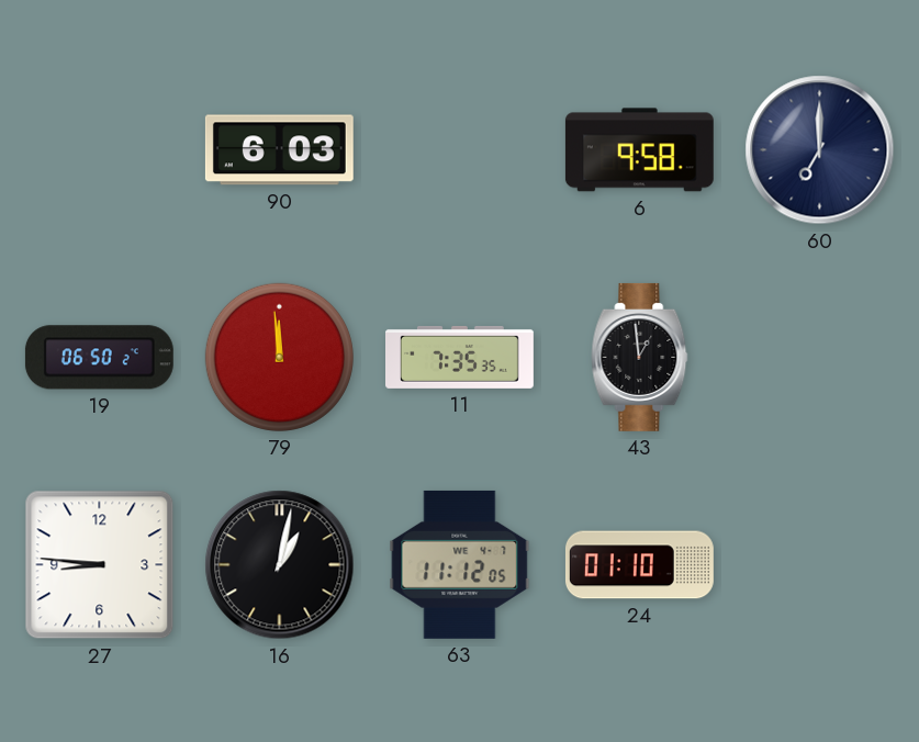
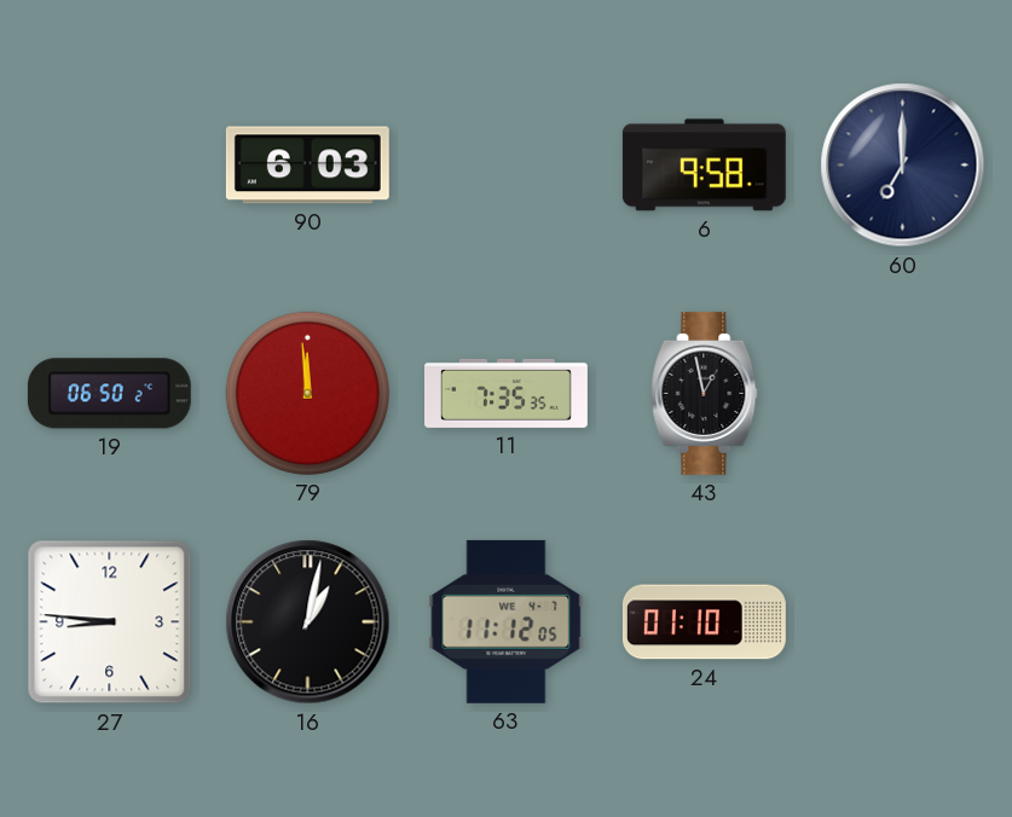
43: 12:59 -> 12:58
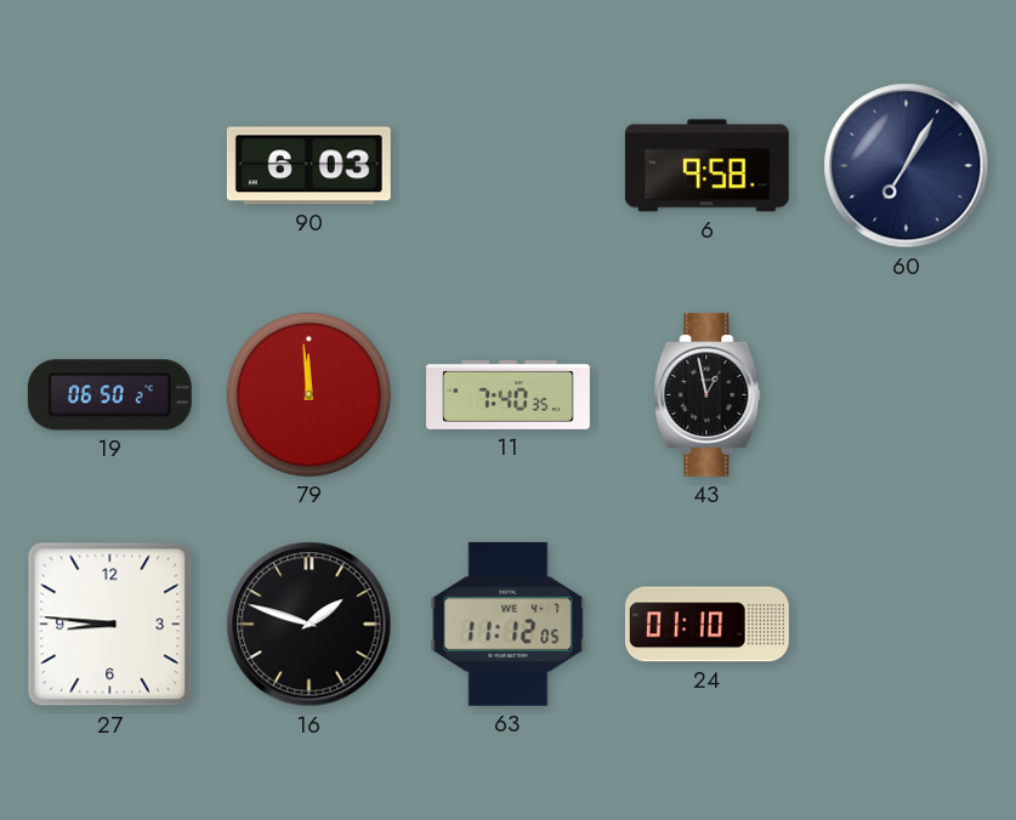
60: 7:00 -> 7:05
11: 7:35 -> 7:40
16: 1:02 -> 1:48
